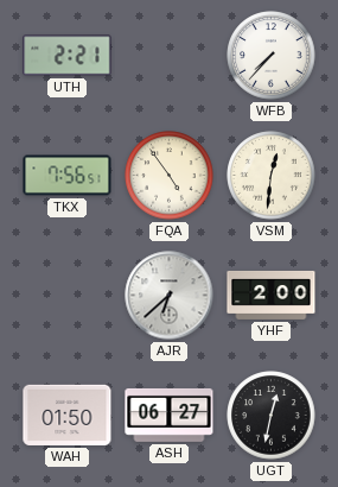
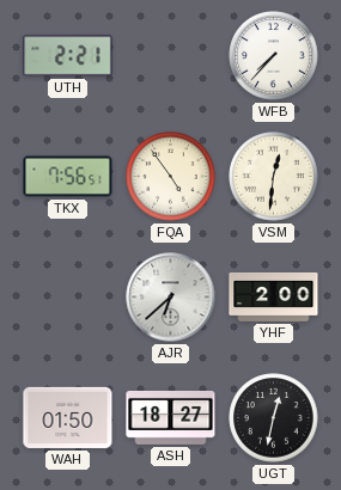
ASH: 06:27 -> 18:27
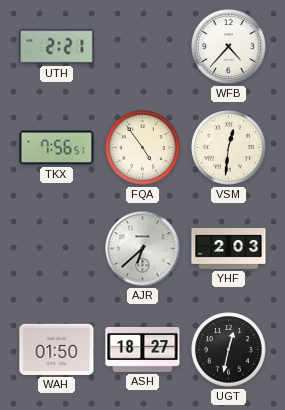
WFB: 7:37 -> 4:37
YHF: 2:00 -> 2:03
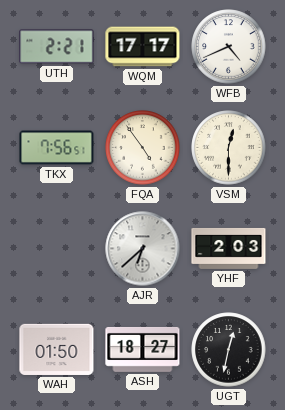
WQM: none -> 17:17
WFB: 4:37 -> 4:41
VSM: 12:31 -> 12:30
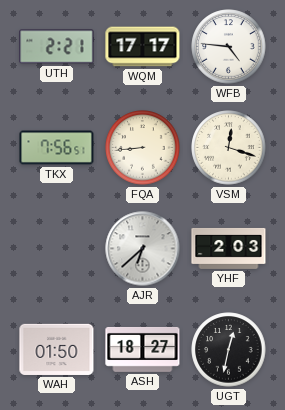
WFB: 4:41 -> 4:46
FQA: 4:54 -> 8:44
VSM: 12:30 -> 12:18
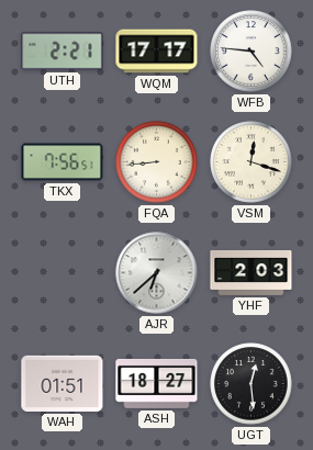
WAH: 01:50 -> 01:51
UGT: 12:32 -> 12:29
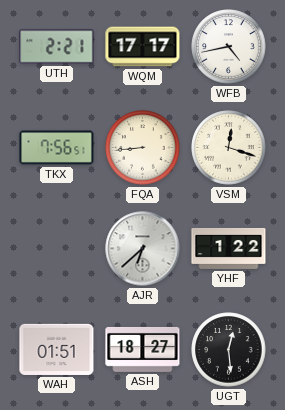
WFB: 4:46 -> 4:43
YHF: 2:03 -> 1:22
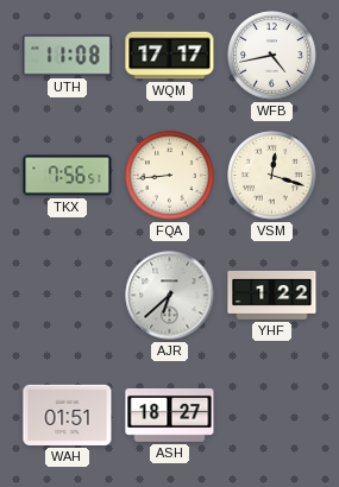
UTH: 2:21 -> 11:08
UGT: 12:29 -> none
